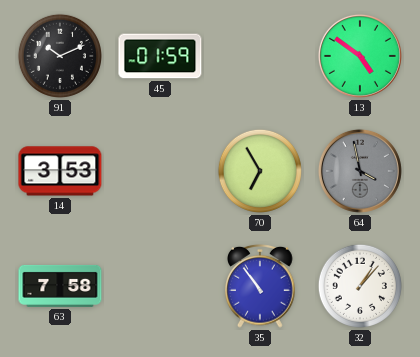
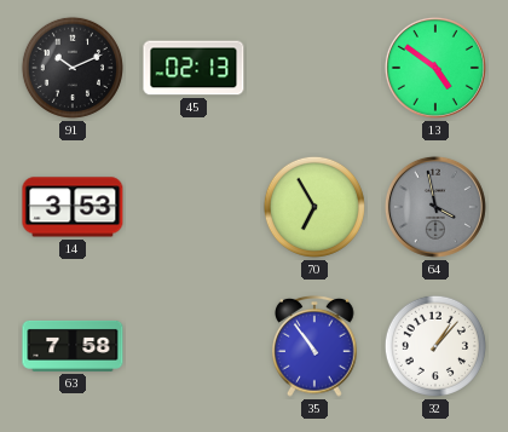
45: 01:59 -> 02:13
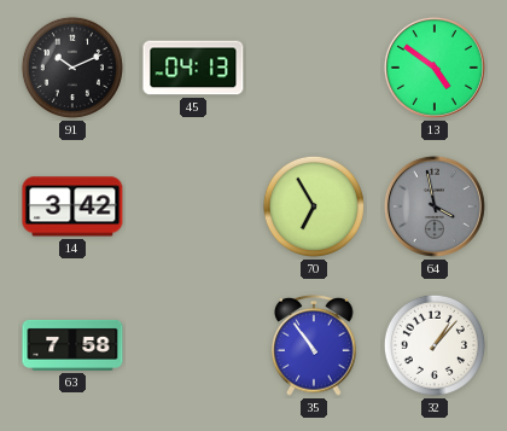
45: 02:13 -> 04:13
14: 3:53 -> 3:42
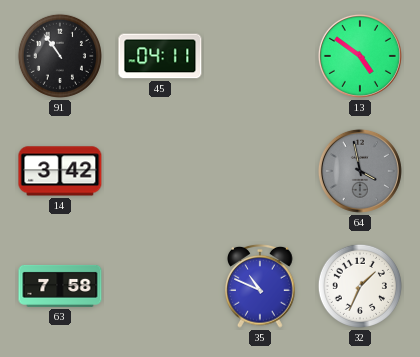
91: 10:11 -> 10:54
45: 04:13 -> 04:11
70: 6:55 -> none
35: 10:54 -> 10:49
32: 1:07 -> 1:34
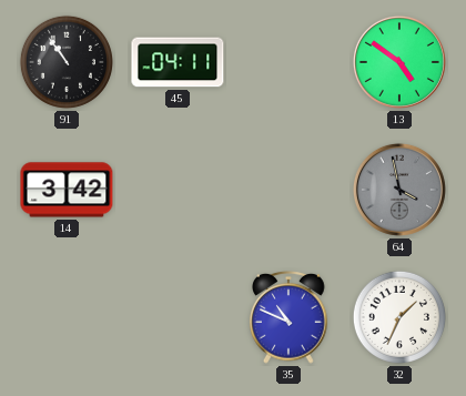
63: 7:58 -> none
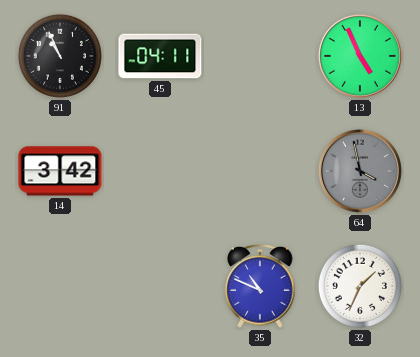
91: 10:54 -> 10:56
13: 4:51 -> 4:56
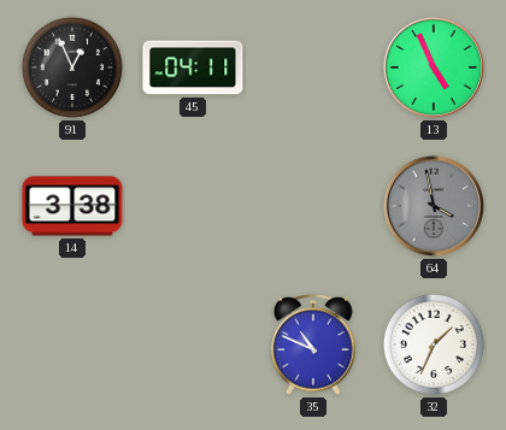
91: 10:56 -> 12:56
14: 3:42 -> 3:38
